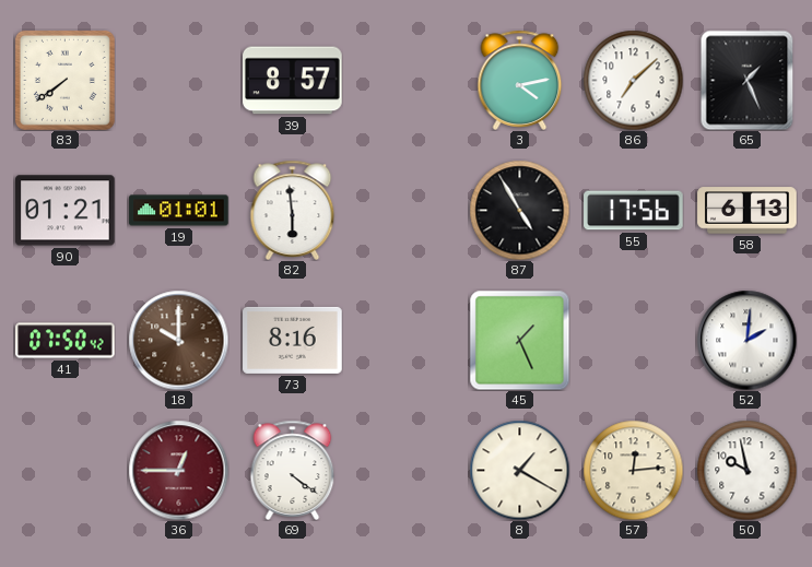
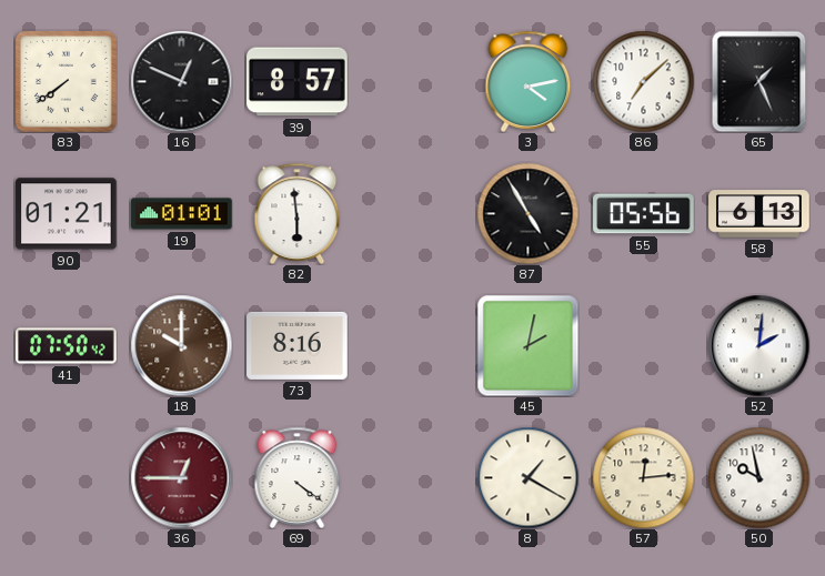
16: none -> 12:49
55: 17:56 -> 05:56
45: 1:26 -> 2:02
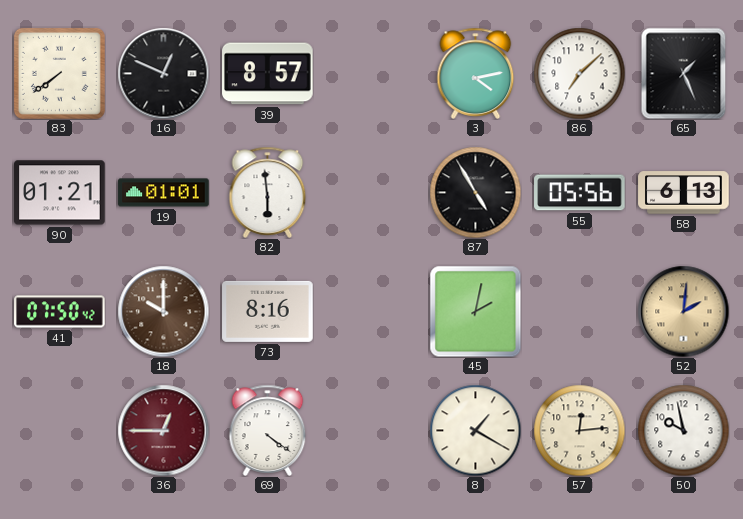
52 dial: white -> champagne
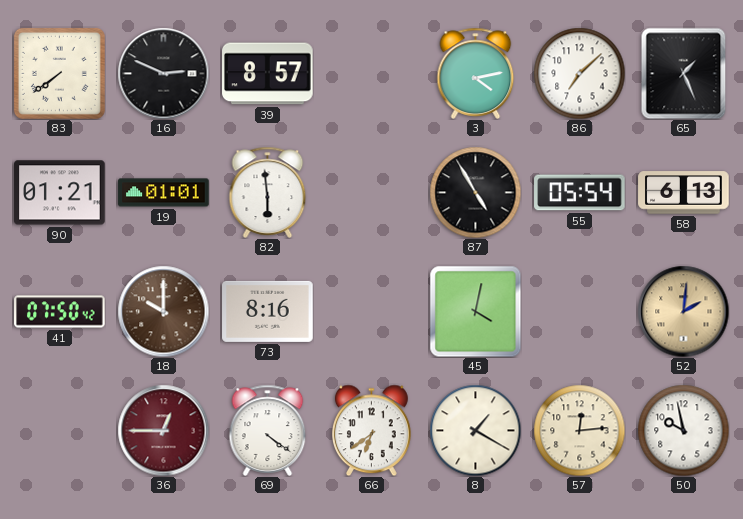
16: 12:49 -> 2:49
55: 05:56 -> 05:54
45: 2:02 -> 4:02
66: none -> 6:39
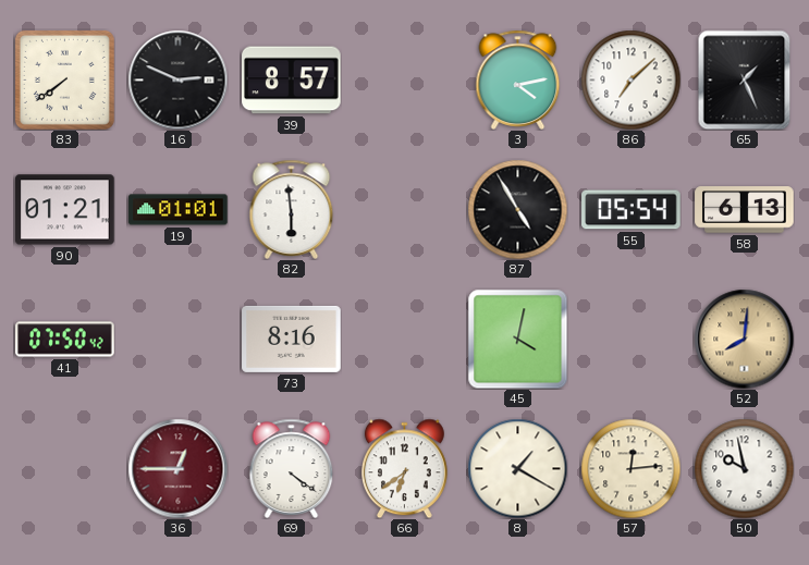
18: 10:00 -> none
52: 2:01 -> 8:01
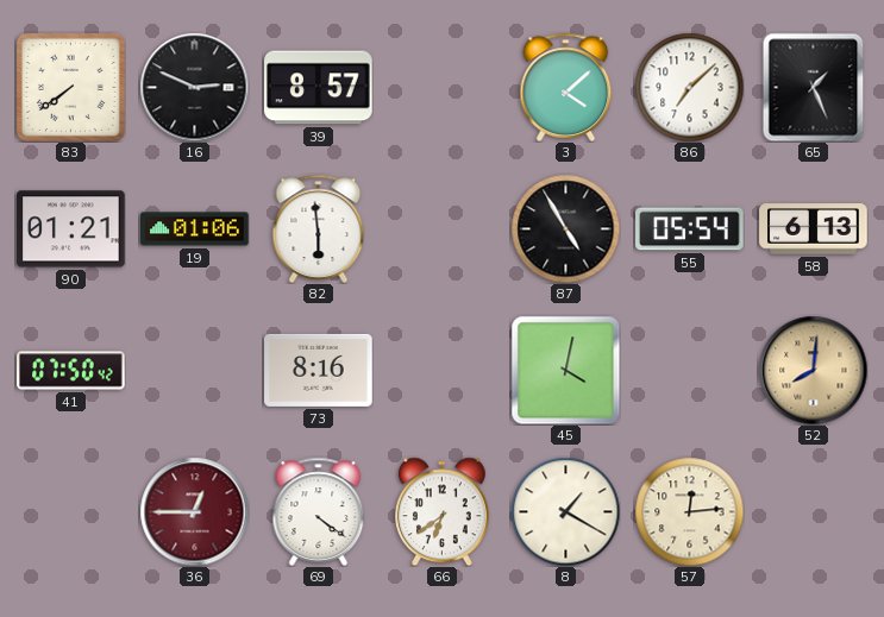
3: 4:13 -> 4:08
19: 01:01 -> 01:06
50: 9:58 -> none
